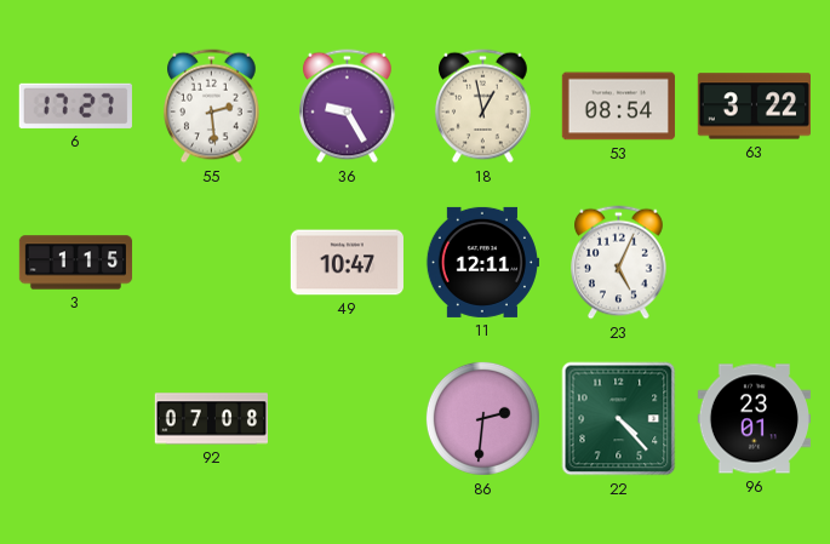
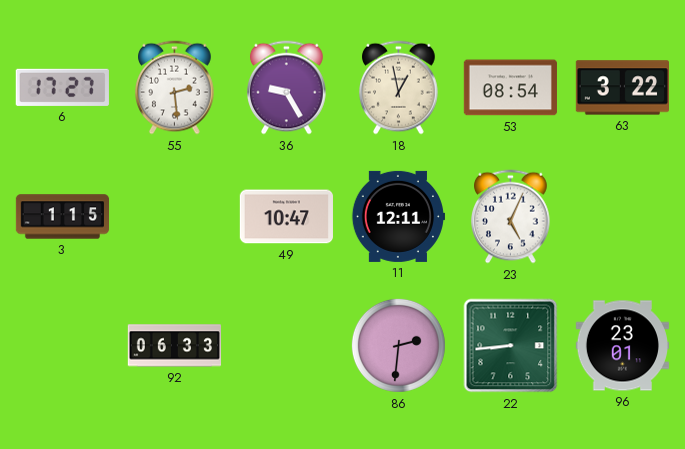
92: 07:08 -> 06:33
22: 4:23 -> 8:44
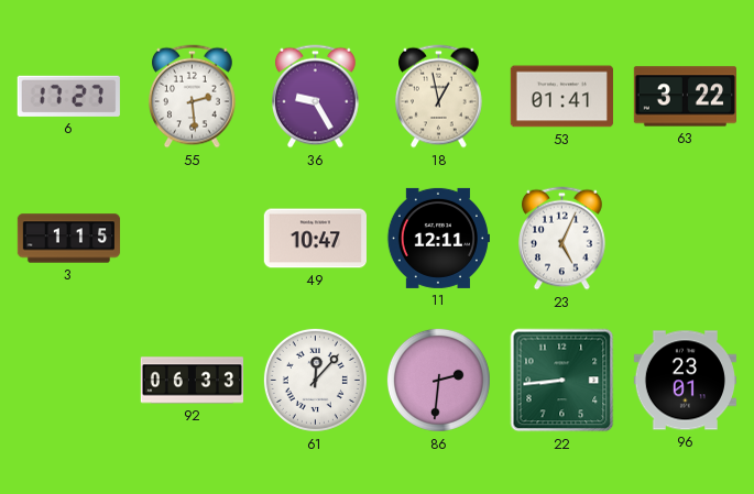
53: 08:54 -> 01:41
61: none -> 12:07
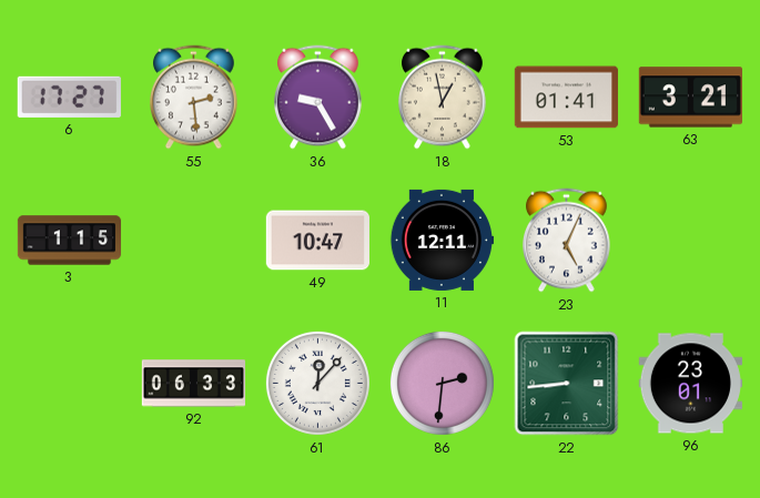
63: 3:22 -> 3:21
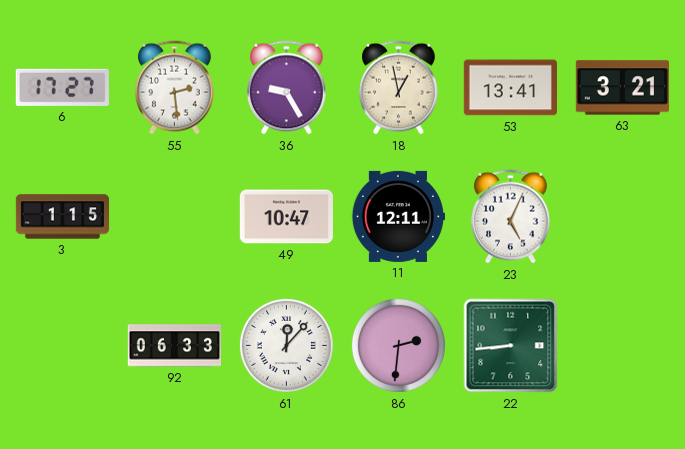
53: 01:41 -> 13:41
96: 23:01 -> none
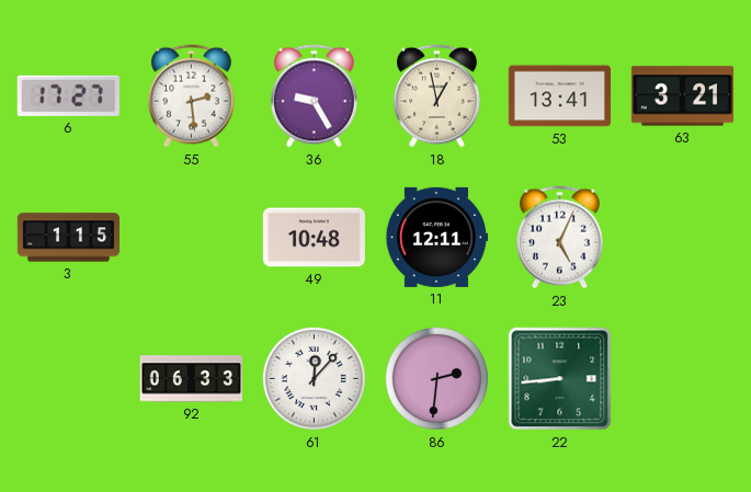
49: 10:47 -> 10:48
